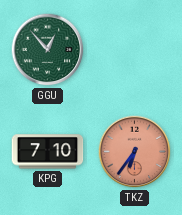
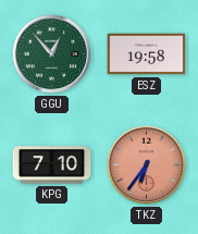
ESZ: none -> 19:58
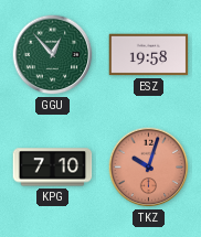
TKZ: 6:36 -> 10:03
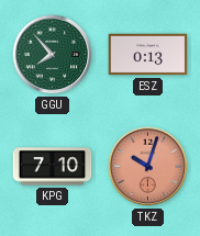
GGU: 12:53 -> 7:53
ESZ: 19:58 -> 0:13
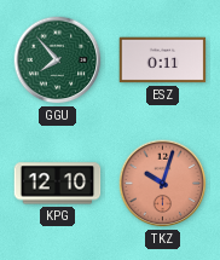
ESZ: 0:13 -> 0:11
KPG: 7:10 -> 12:10
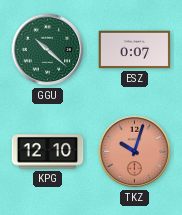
GGU: 7:53 -> 10:22
ESZ: 0:11 -> 0:07
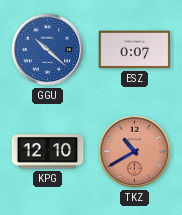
GGU dial: green -> blue
TKZ: 10:03 -> 10:40
